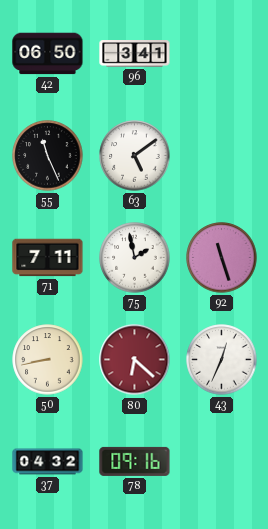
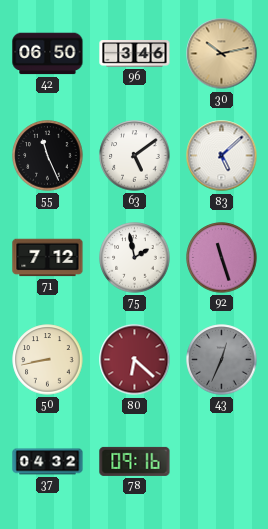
96: 3:41 -> 3:46
30: none -> 10:13
83: none -> 5:08
71: 7:11 -> 7:12
43 dial: white -> grey
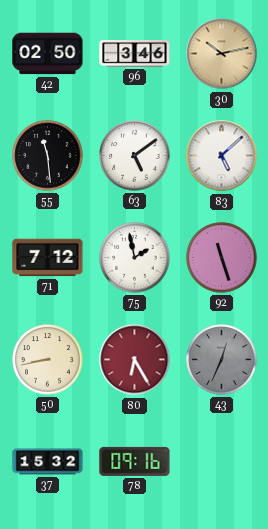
42: 06:50 -> 02:50
55: 11:26 -> 11:29
80: 6:22 -> 6:25
37: 04:32 -> 15:32
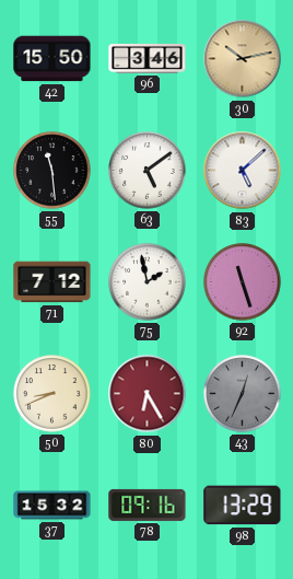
42: 02:50 -> 15:50
50: 8:43 -> 8:41
98: none -> 13:29
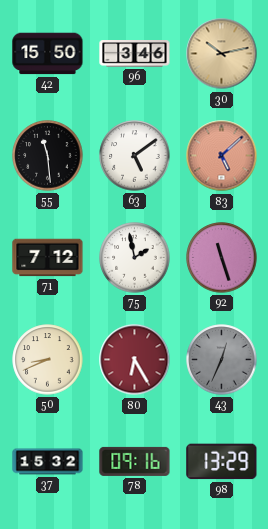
83 dial: white -> salmon
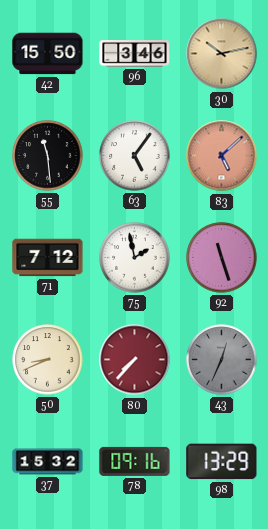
63: 5:09 -> 5:06
80: 6:25 -> 7:37
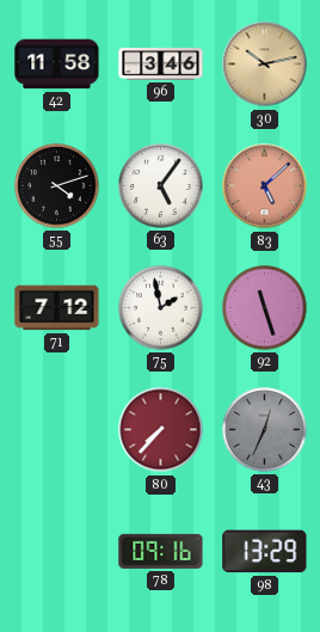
42: 15:50 -> 11:58
55: 11:29 -> 4:12
50: 8:41 -> none
37: 15:32 -> none
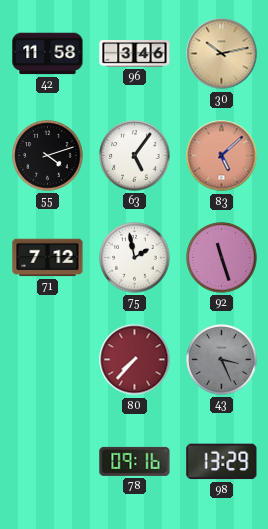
43: 12:34 -> 3:26
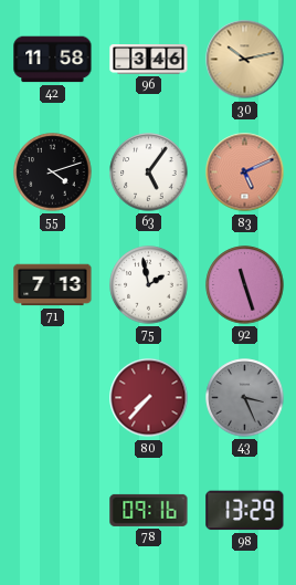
83: 5:08 -> 5:11
71: 7:12 -> 7:13
